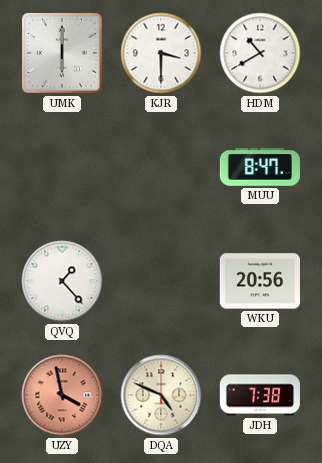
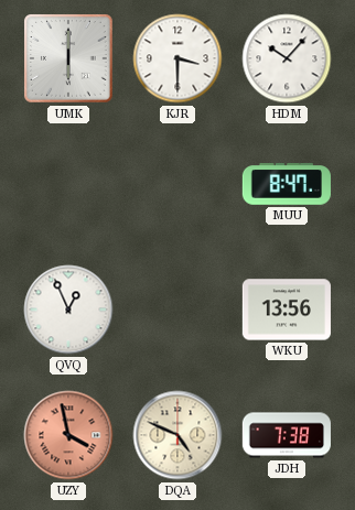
HDM: 10:40 -> 10:07
QVQ: 1:23 -> 12:56
WKU: 20:56 -> 13:56
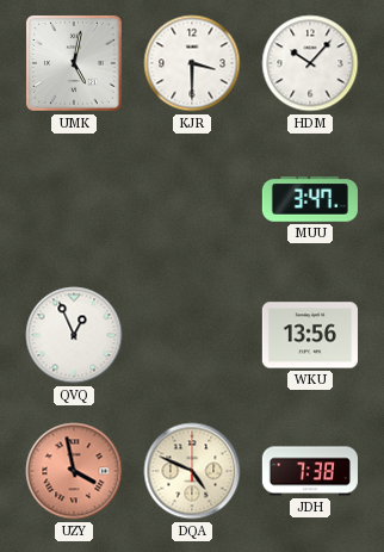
UMK: 6:00 -> 5:02
MUU: 8:47 -> 3:47
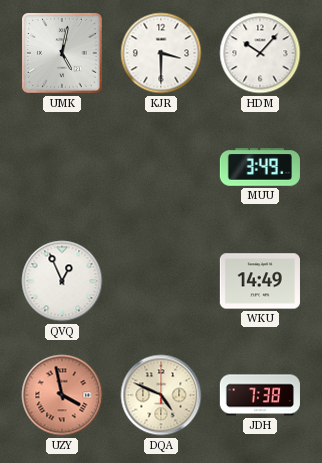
MUU: 3:47 -> 3:49
WKU: 13:56 -> 14:49
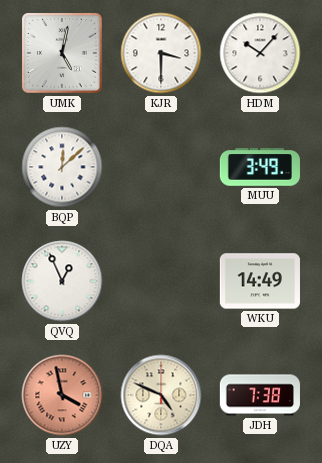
BQP: none -> 12:08
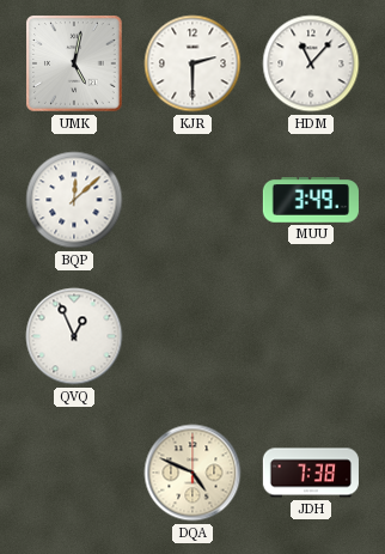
KJR: 3:30 -> 2:30
HDM: 10:07 -> 11:07
WKU: 14:49 -> none
UZY: 3:58 -> none
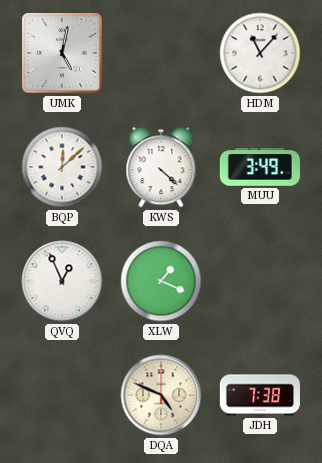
KJR: 2:30 -> none
KWS: none -> 4:22
XLW: none -> 1:19
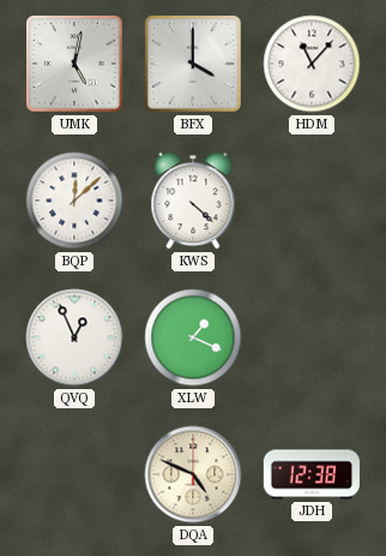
BFX: none -> 4:00
MUU: 3:49 -> none
JDH: 7:38 -> 12:38
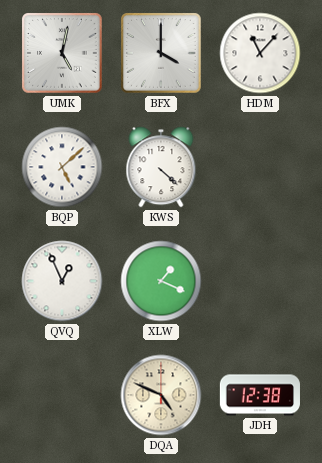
BQP: 12:08 -> 5:08
